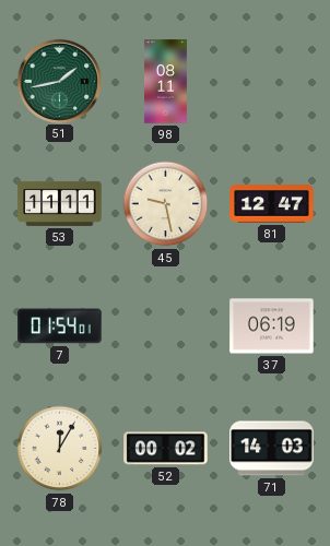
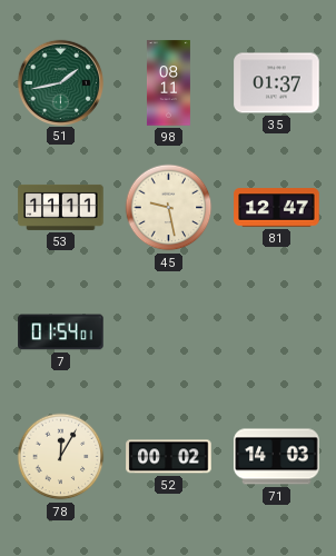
35: none -> 01:37
37: 06:19 -> none
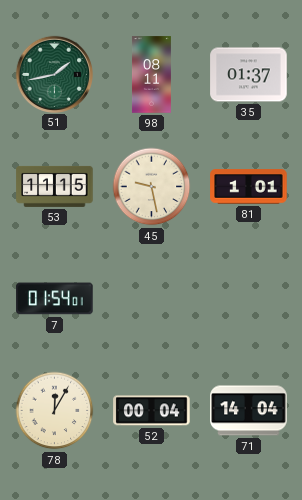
53: 11:11 -> 11:15
81: 12:47 -> 1:01
52: 00:02 -> 00:04
71: 14:03 -> 14:04
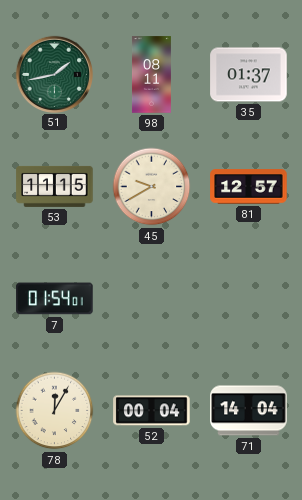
45: 9:28 -> 9:40
81: 1:01 -> 12:57
